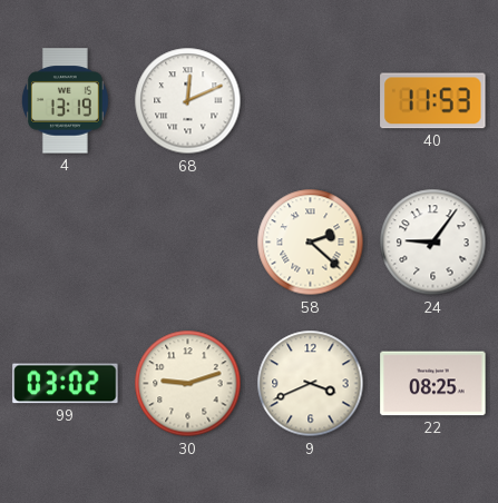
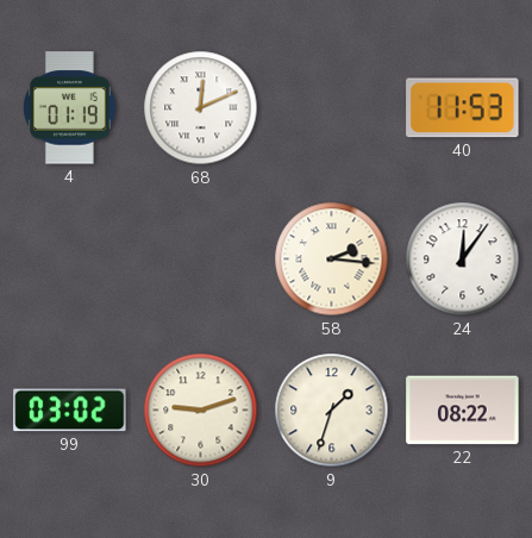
4: 13:19 -> 01:19
58: 2:22 -> 2:16
24: 9:06 -> 12:06
9: 3:41 -> 1:33
22: 08:25 -> 08:22
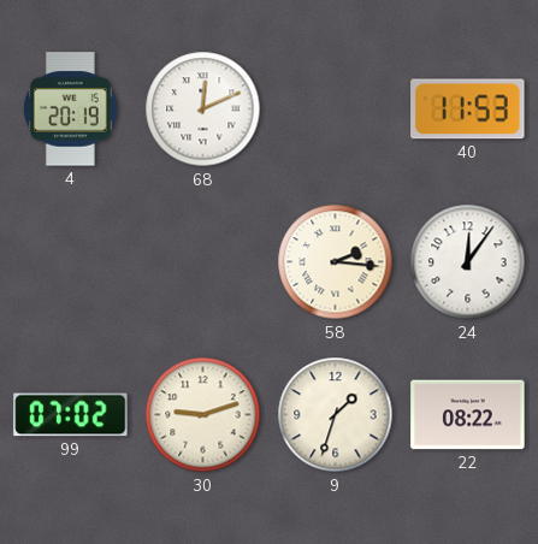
4: 01:19 -> 20:19
99: 03:02 -> 07:02
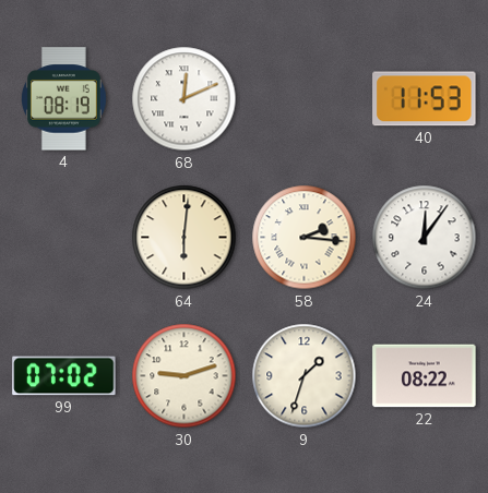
4: 20:19 -> 08:19
64: none -> 6:01
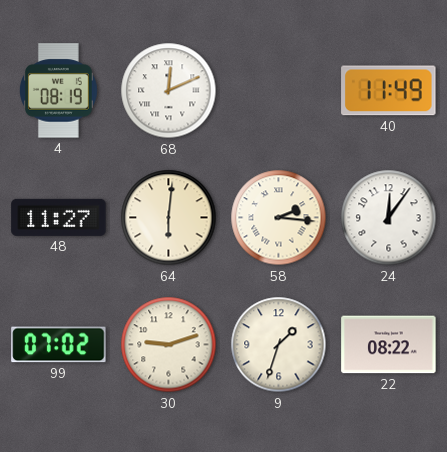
40: 11:53 -> 11:49
48: none -> 11:27
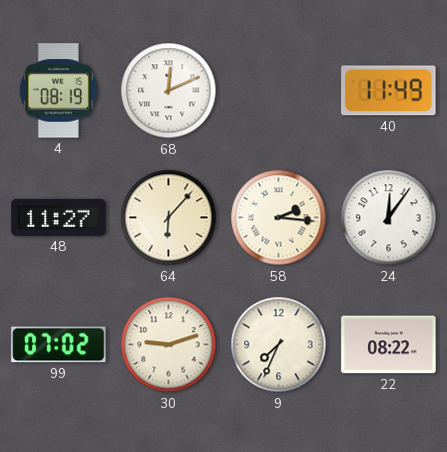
64: 6:01 -> 6:07
9: 1:33 -> 7:34
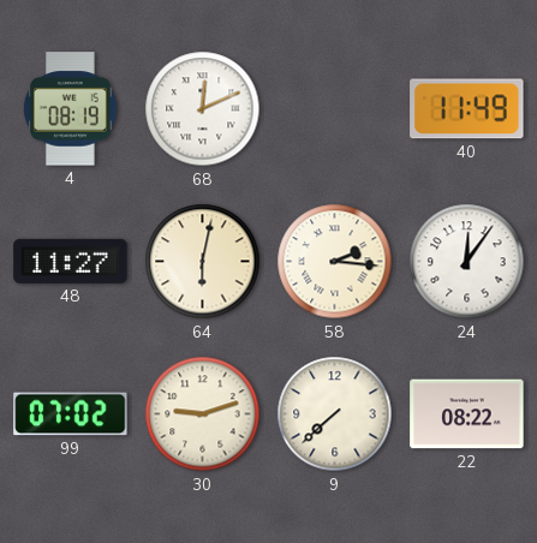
64: 6:07 -> 6:02
9: 7:34 -> 7:38
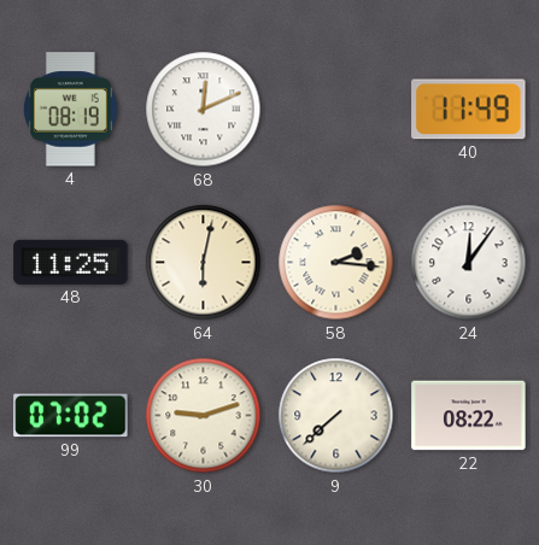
48: 11:27 -> 11:25
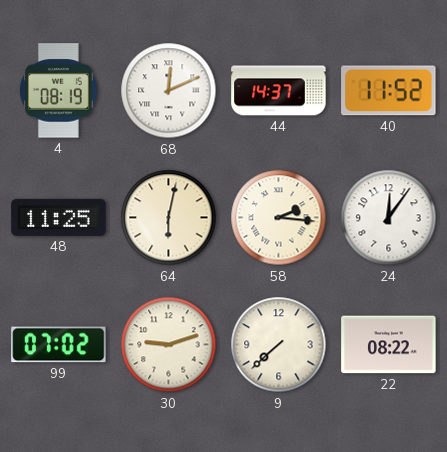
44: none -> 14:37
40: 11:49 -> 11:52
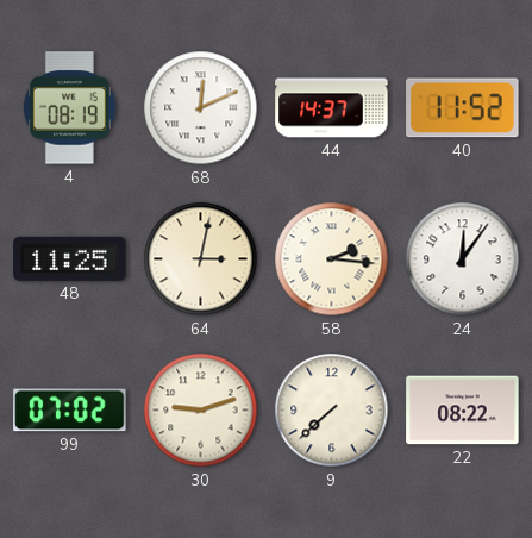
64: 6:02 -> 3:02
